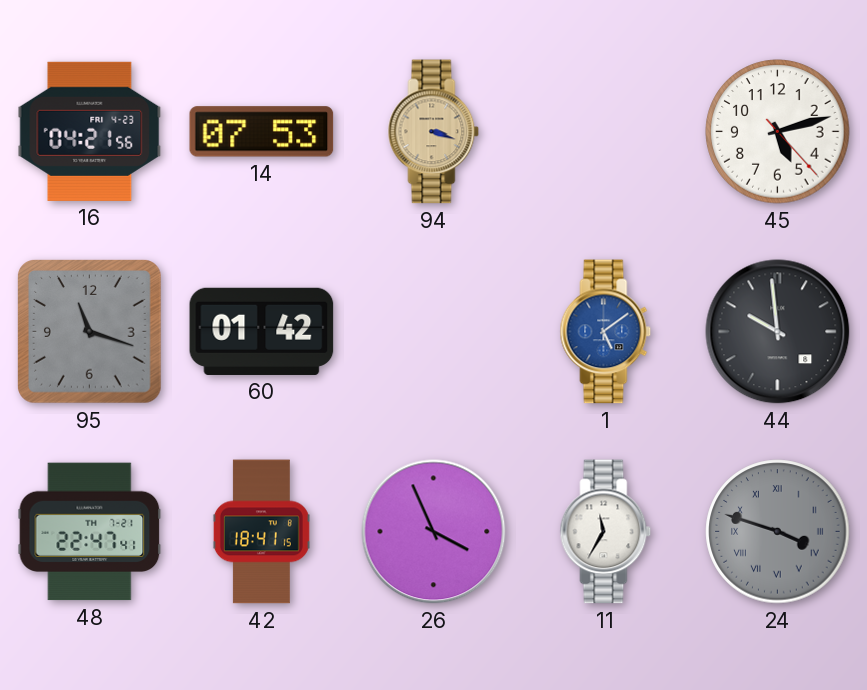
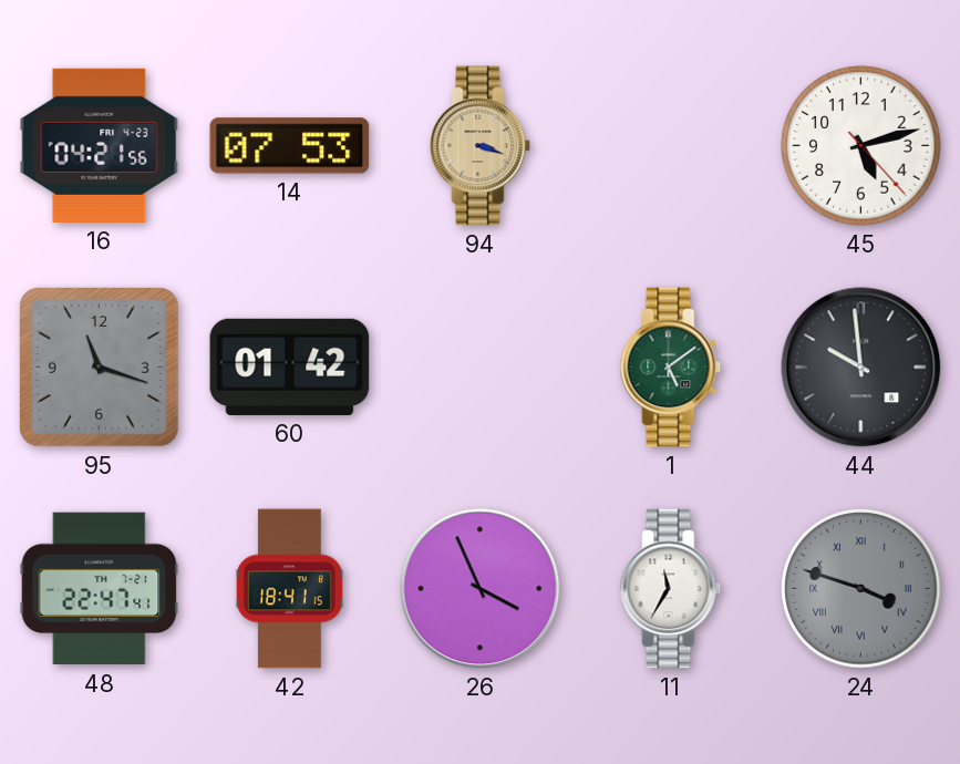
1 dial: blue -> green
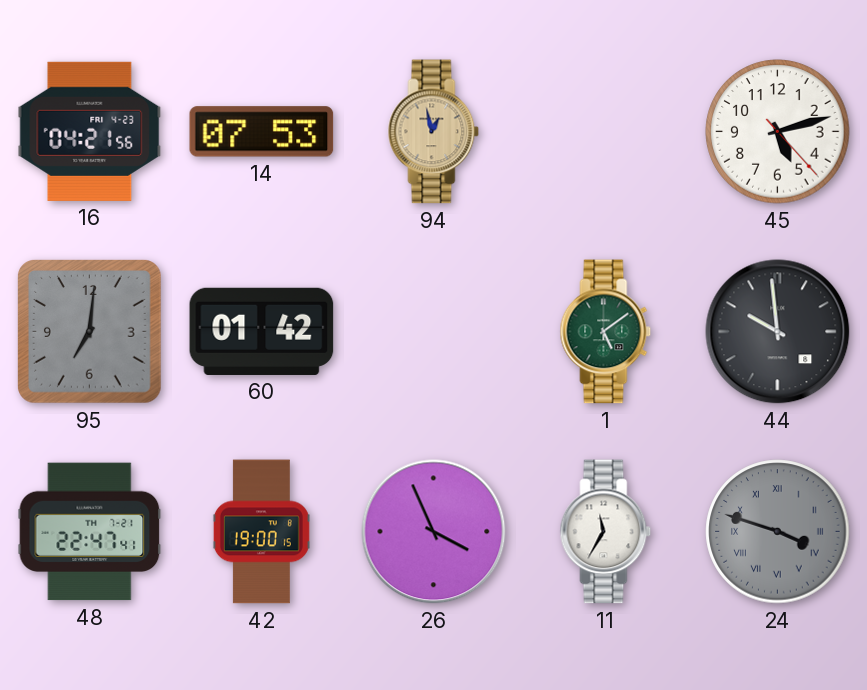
94: 3:18 -> 12:58
95: 11:18 -> 7:01
42: 18:41 -> 19:00
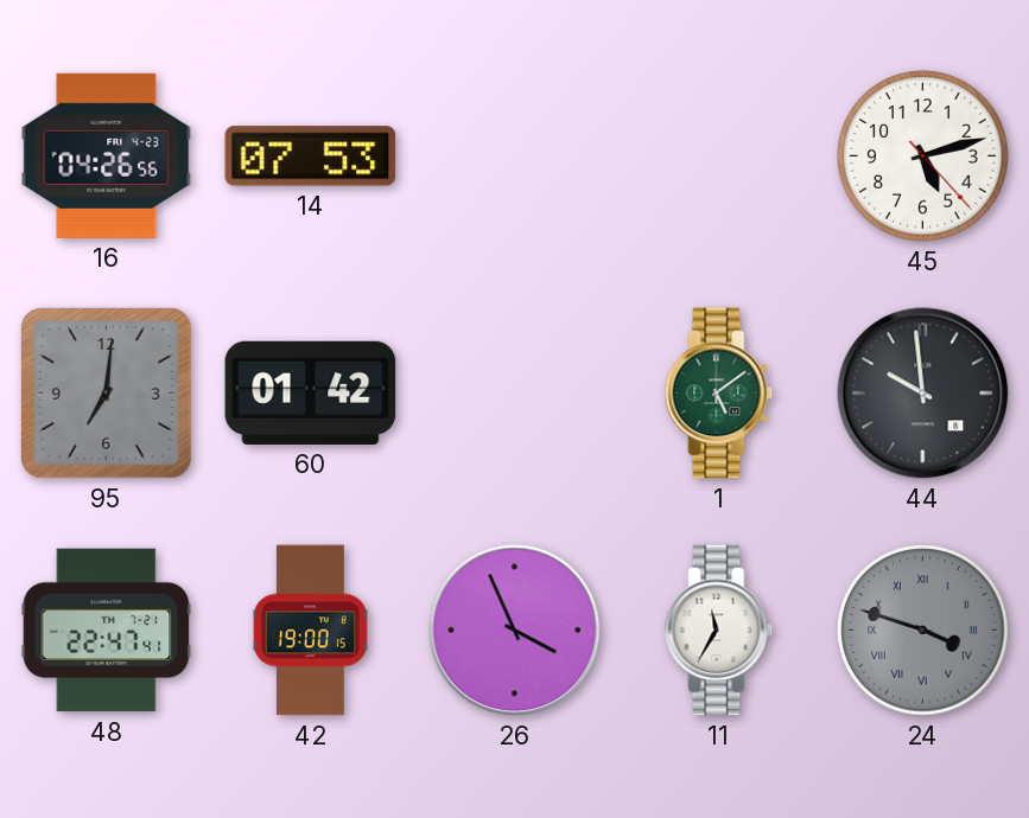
16: 04:21 -> 04:26
94: 12:58 -> none
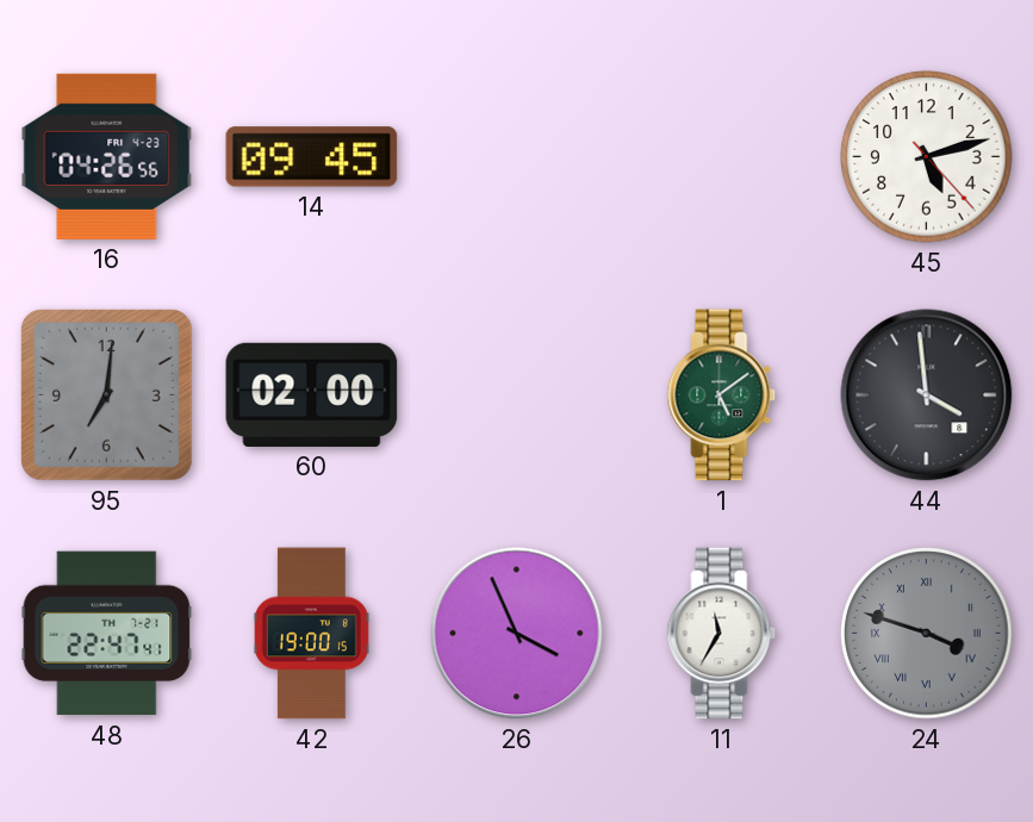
14: 07:53 -> 09:45
60: 01:42 -> 02:00
44: 9:59 -> 3:59
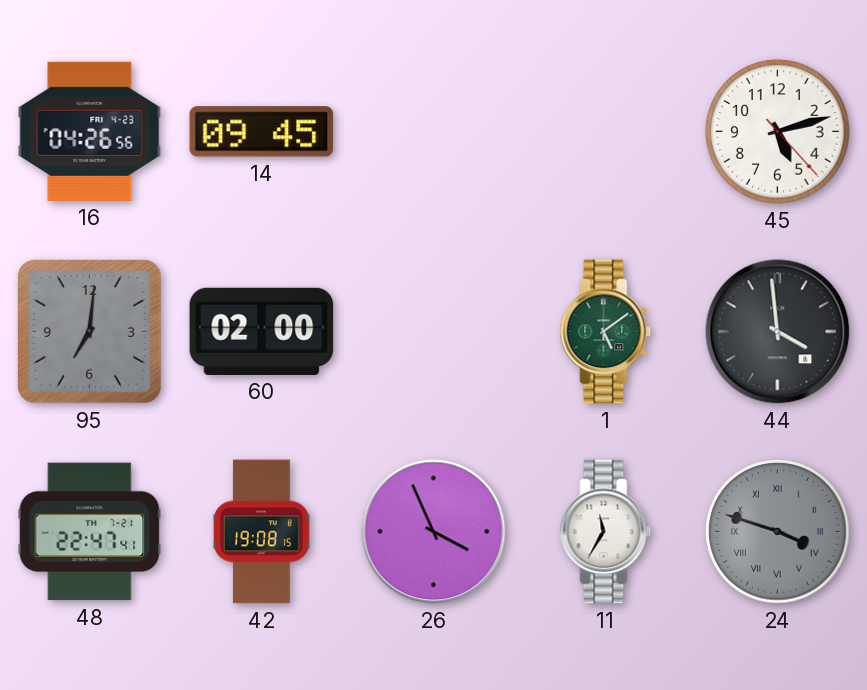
42: 19:00 -> 19:08
